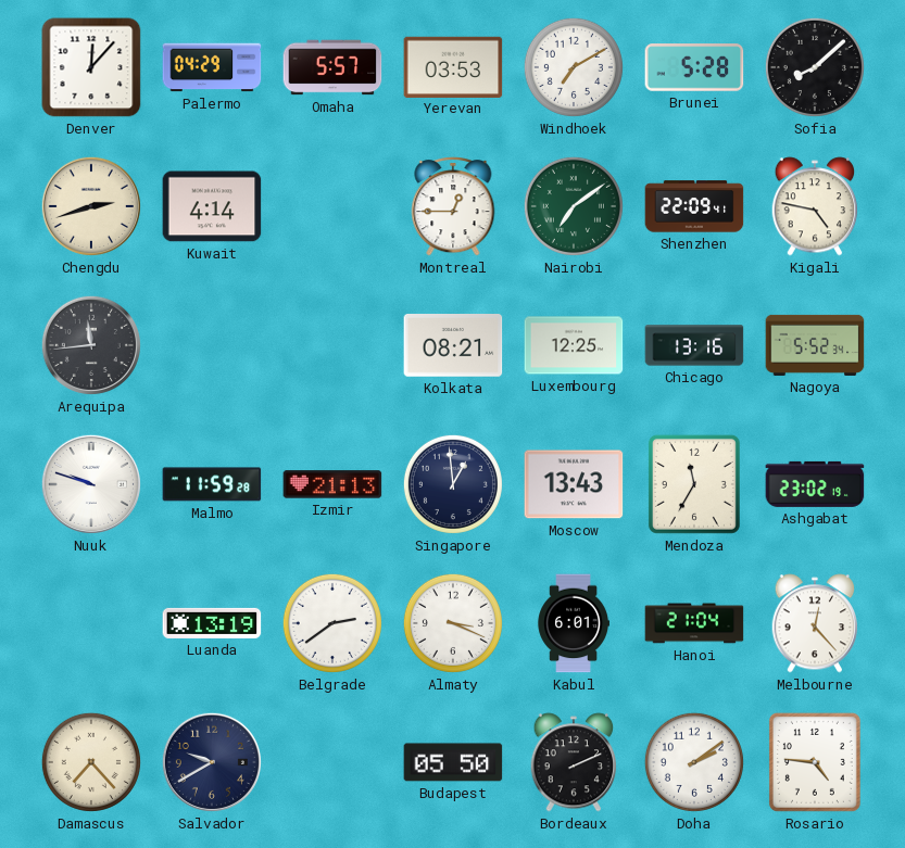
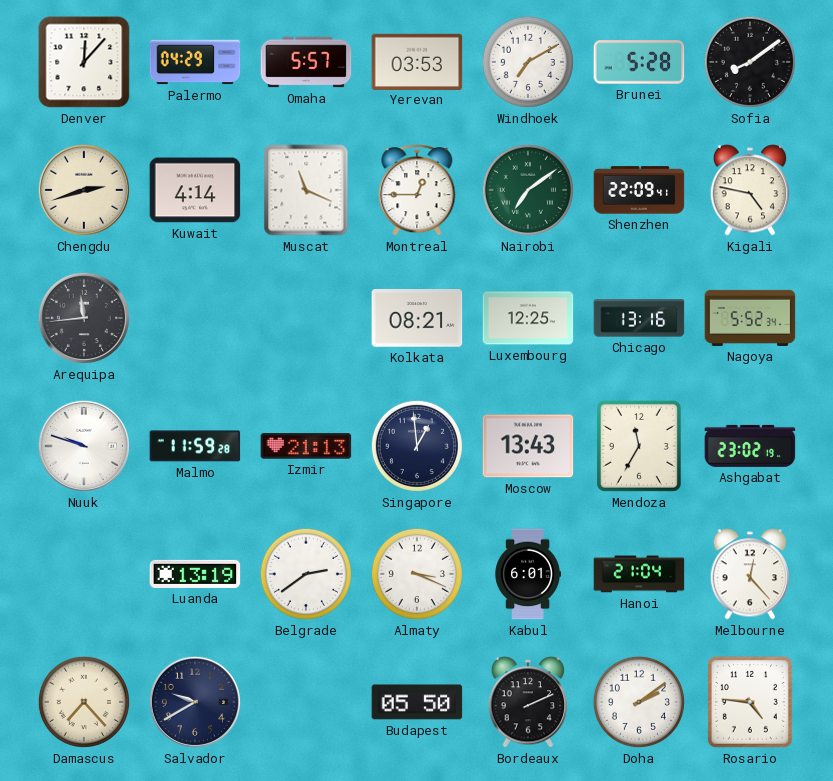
Sofia: 8:08 -> 8:09
Muscat: none -> 11:19
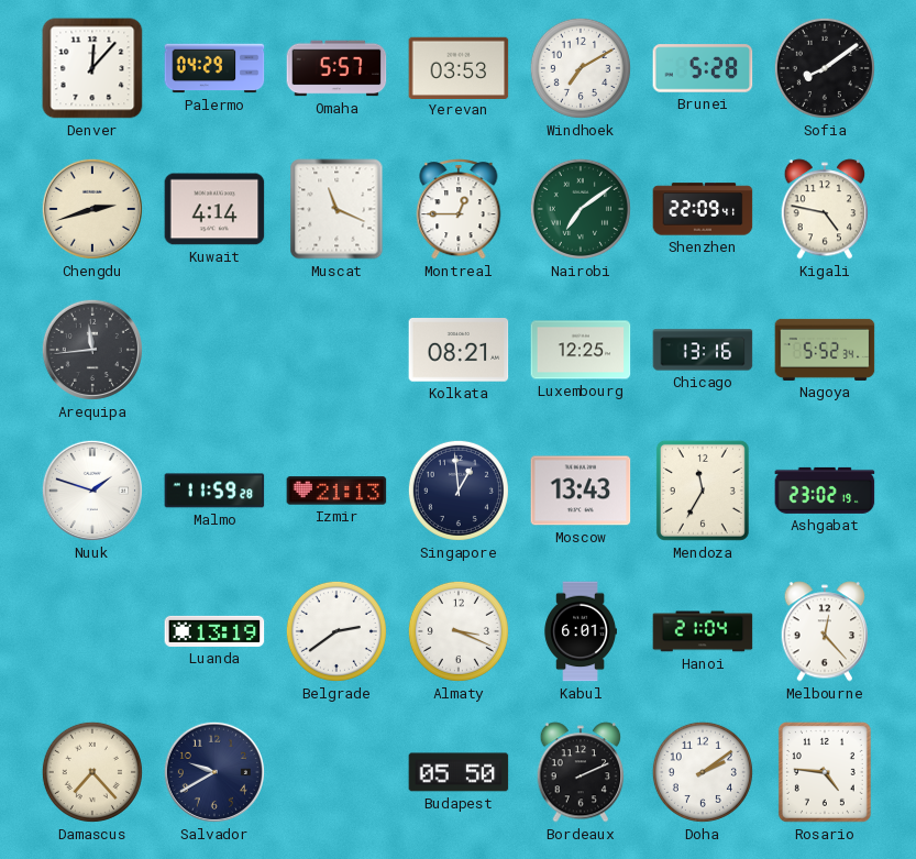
Nuuk: 9:48 -> 1:48
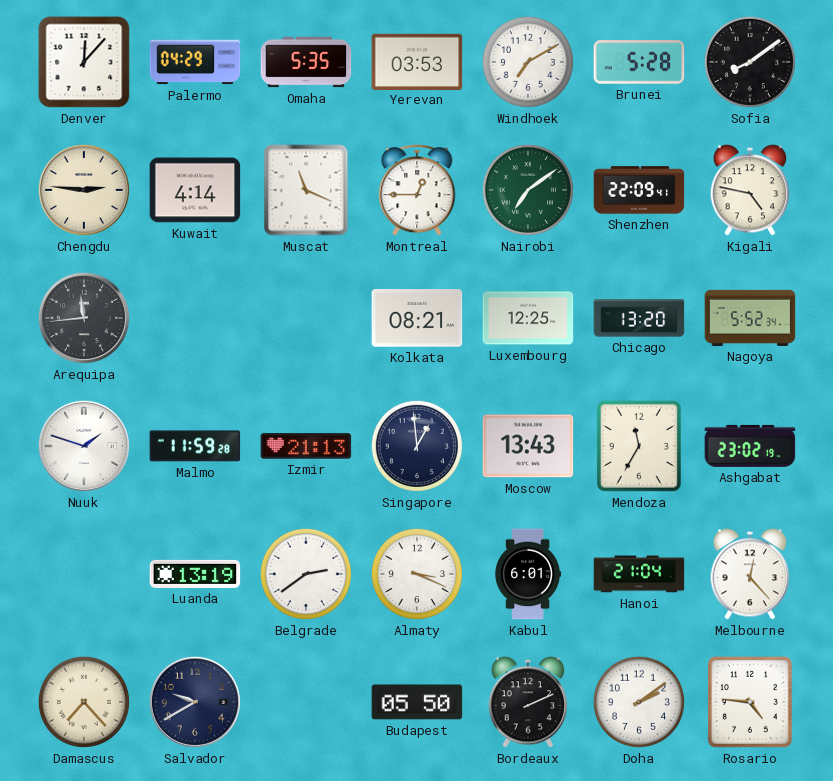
Omaha: 5:57 -> 5:35
Chengdu: 2:42 -> 2:46
Chicago: 13:16 -> 13:20
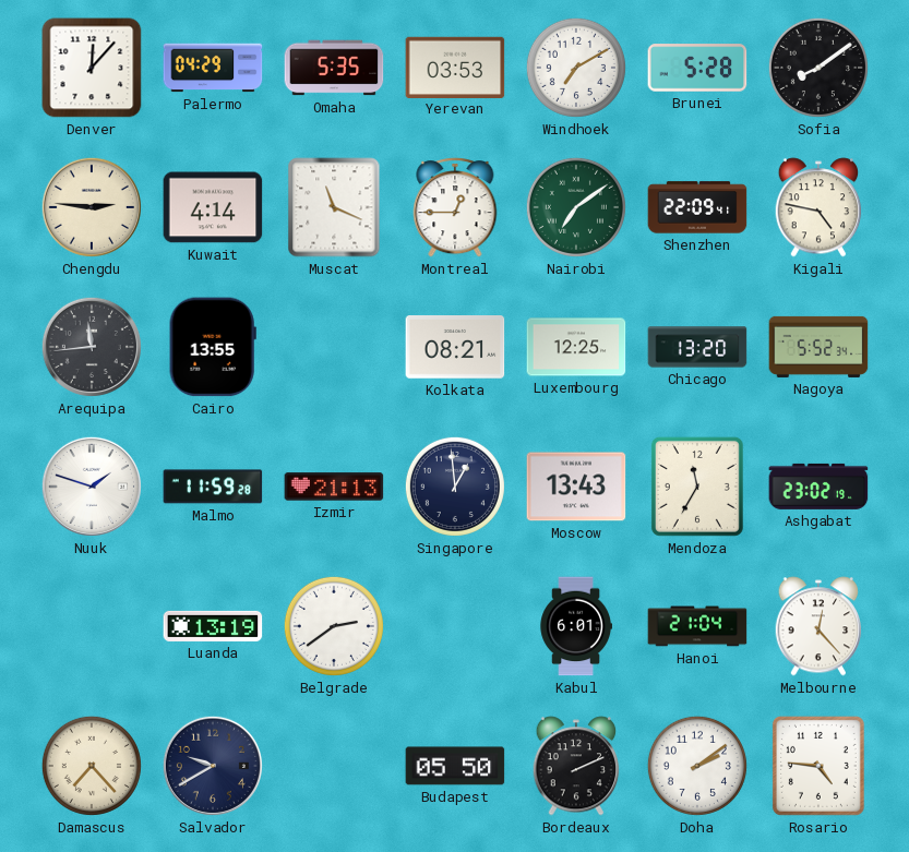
Cairo: none -> 13:55
Almaty: 3:19 -> none
